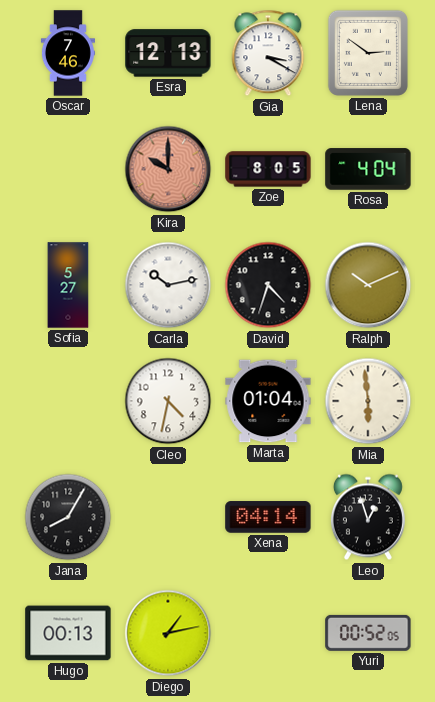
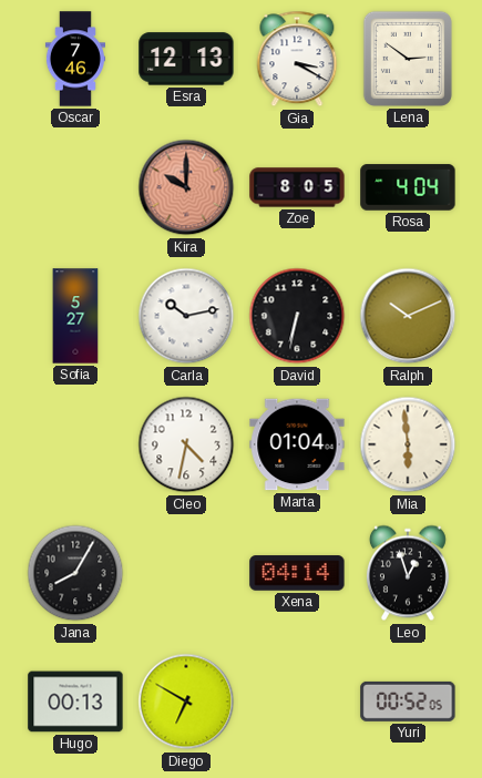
David: 4:33 -> 6:32
Diego: 1:13 -> 6:50
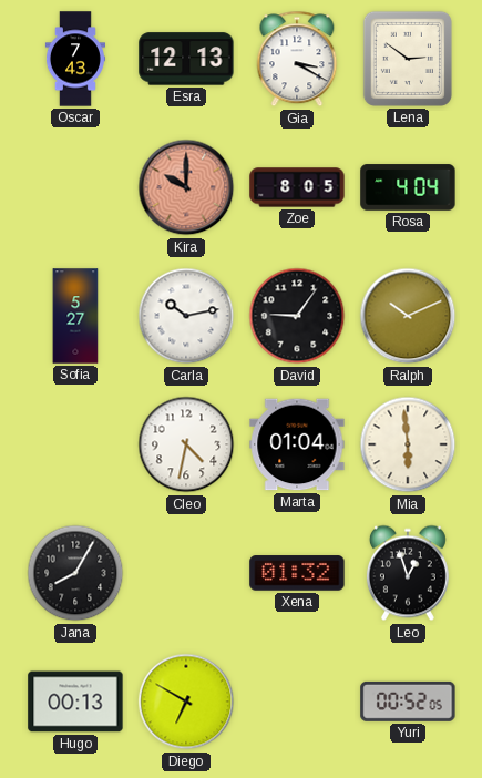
Oscar: 7:46 -> 7:43
David: 6:32 -> 9:06
Xena: 04:14 -> 01:32
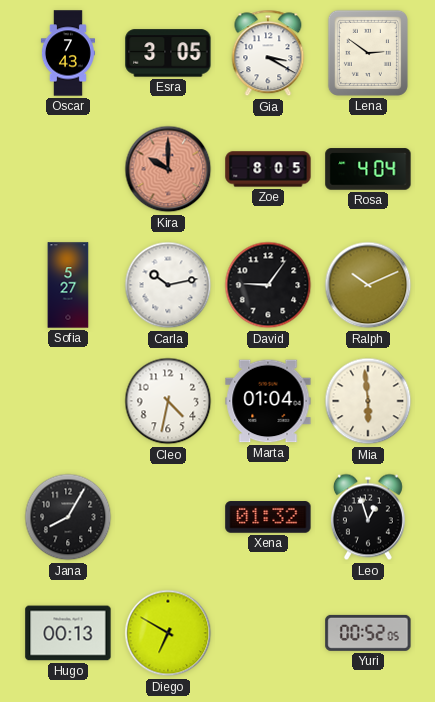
Esra: 12:13 -> 3:05
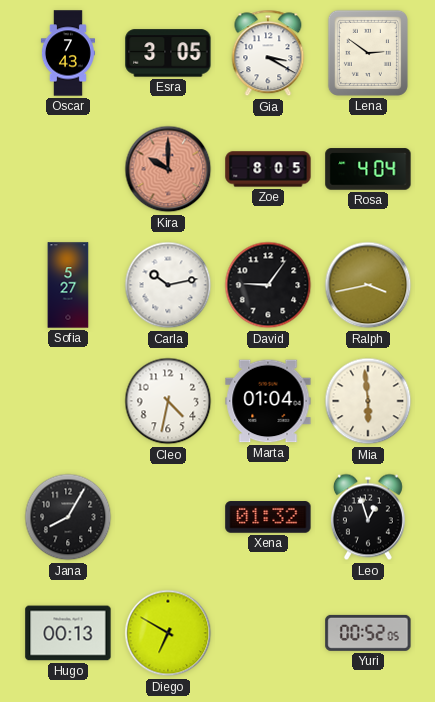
Ralph: 10:11 -> 3:43
